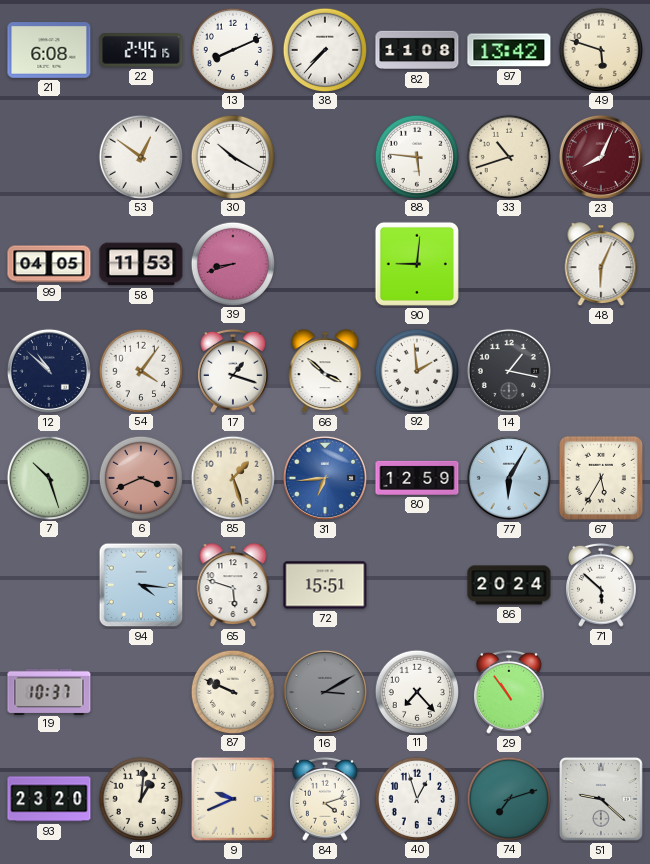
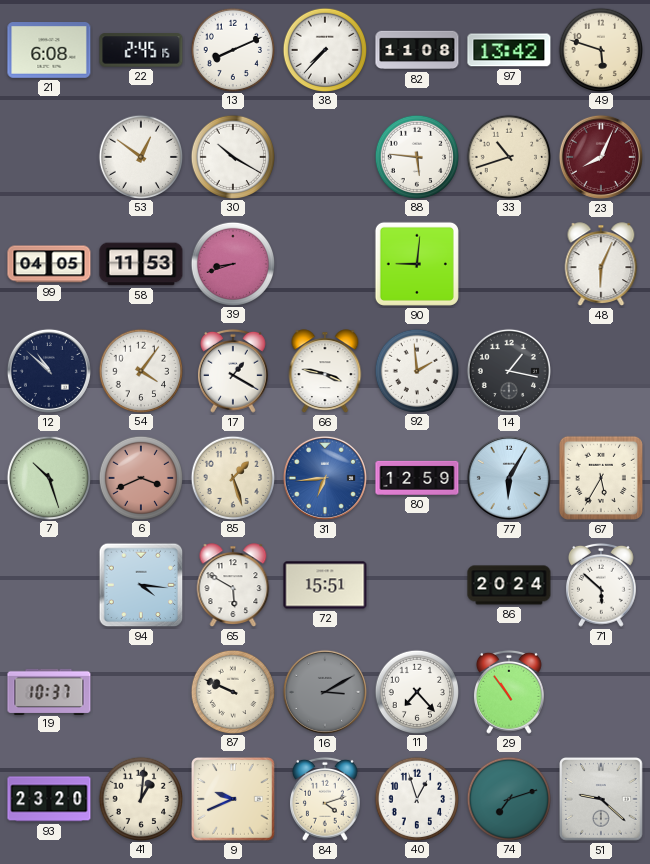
17: 1:18 -> 1:20
66: 3:52 -> 3:47
65: 5:48 -> 5:50
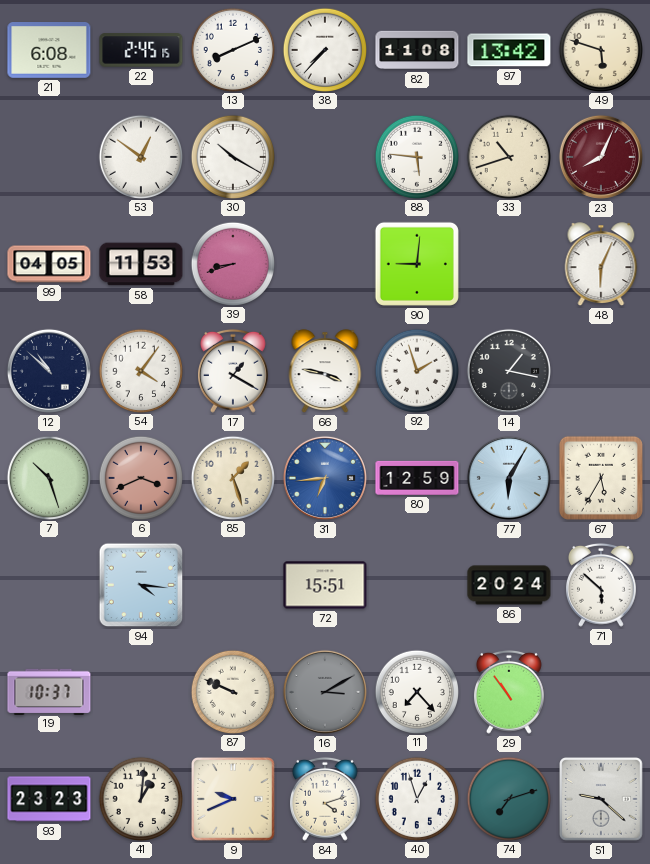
92: 1:59 -> 1:57
65: 5:50 -> none
93: 23:20 -> 23:23
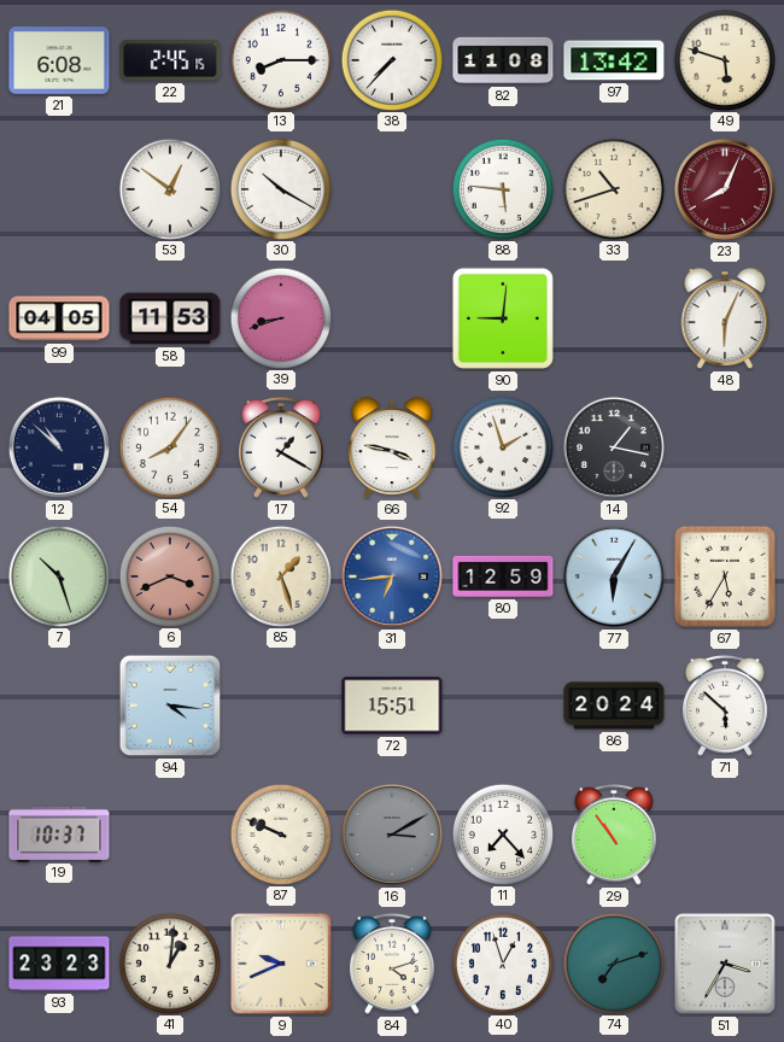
13: 8:11 -> 8:15
54: 4:06 -> 8:06
51: 9:22 -> 3:35
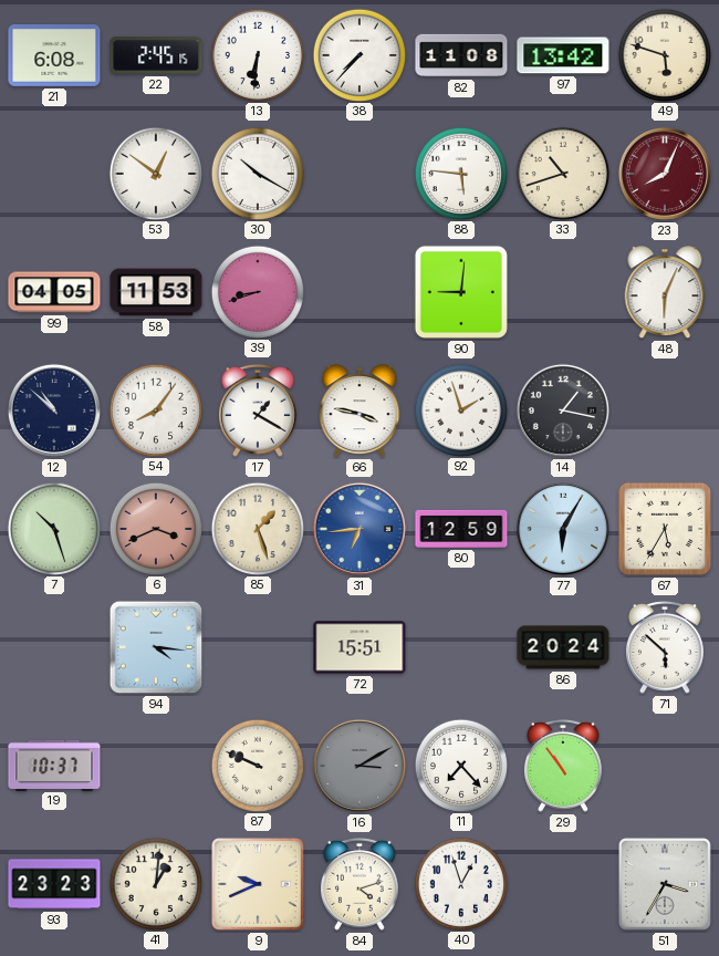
13: 8:15 -> 6:31
74: 7:12 -> none
